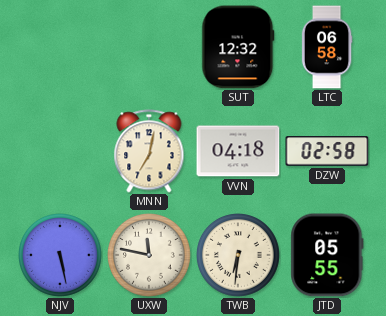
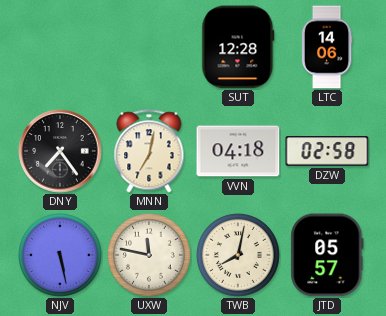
SUT: 12:32 -> 12:28
LTC: 06:58 -> 14:06
DNY: none -> 7:24
TWB: 6:31 -> 8:02
JTD: 05:55 -> 05:57
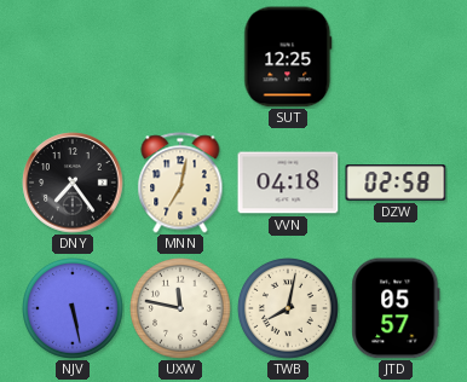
SUT: 12:28 -> 12:25
LTC: 14:06 -> none
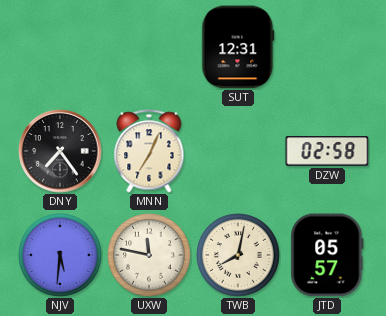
SUT: 12:25 -> 12:31
MNN: 7:02 -> 7:04
VVN: 04:18 -> none
NJV: 5:28 -> 5:31
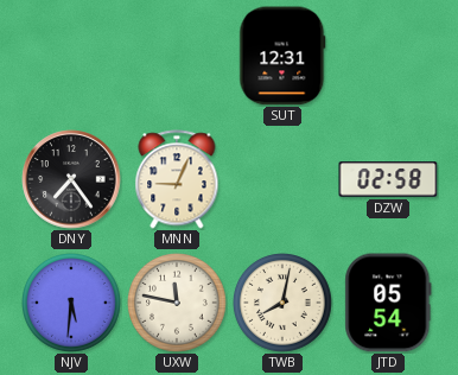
MNN: 7:04 -> 9:04
JTD: 05:57 -> 05:54
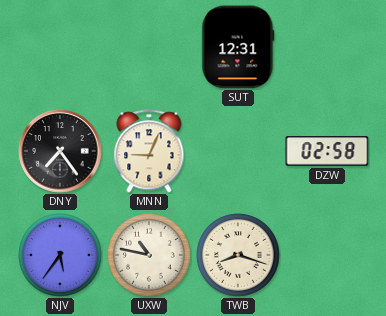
NJV: 5:31 -> 5:36
UXW: 11:47 -> 10:47
TWB: 8:02 -> 8:18
JTD: 05:54 -> none
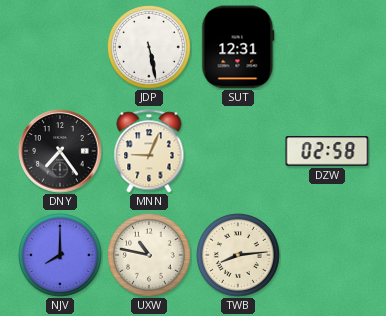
JDP: none -> 5:28
NJV: 5:36 -> 8:00
TWB: 8:18 -> 8:14
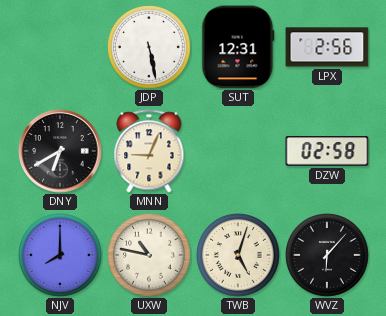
LPX: none -> 2:56
DNY: 7:24 -> 6:40
TWB: 8:14 -> 5:03
WVZ: none -> 6:07
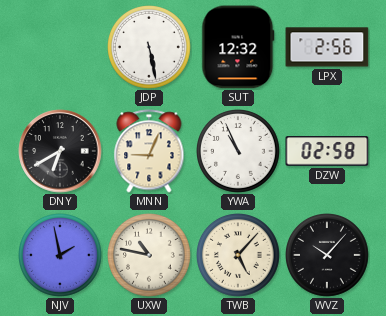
SUT: 12:31 -> 12:32
YWA: none -> 10:56
NJV: 8:00 -> 1:58
TWB: 5:03 -> 5:07
WVZ: 6:07 -> 10:07
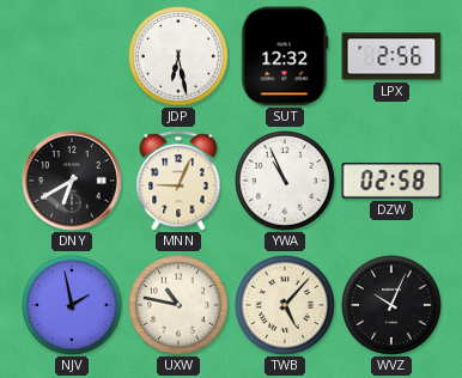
JDP: 5:28 -> 6:28
WVZ: 10:07 -> 10:04
